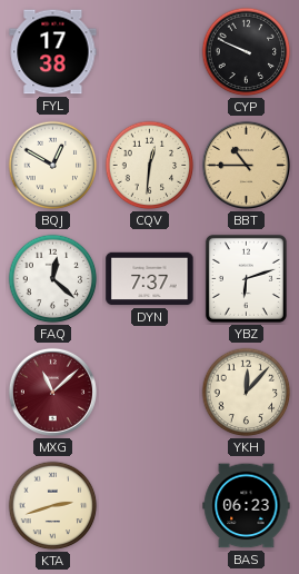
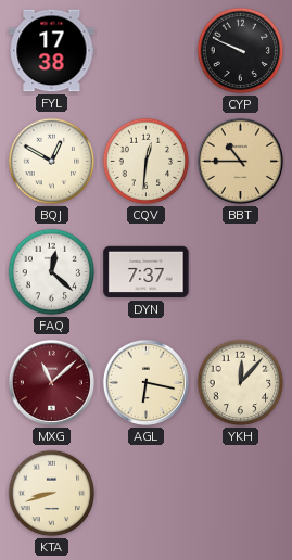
YBZ: 6:12 -> none
AGL: none -> 6:17
KTA: 2:42 -> 8:42
BAS: 06:23 -> none
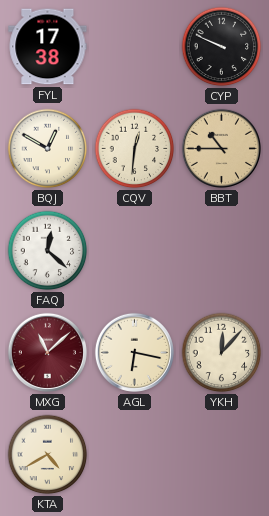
DYN: 7:37 -> none
KTA: 8:42 -> 4:40
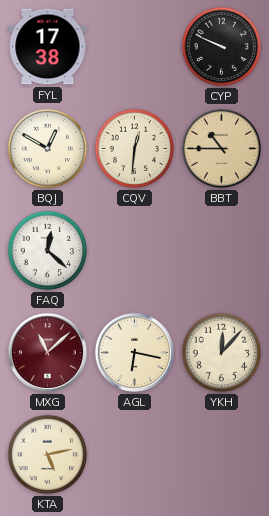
KTA: 4:40 -> 5:13
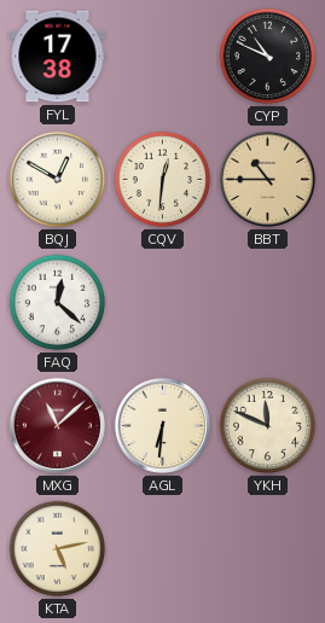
CYP: 9:49 -> 10:49
AGL: 6:17 -> 6:31
YKH: 12:07 -> 11:49
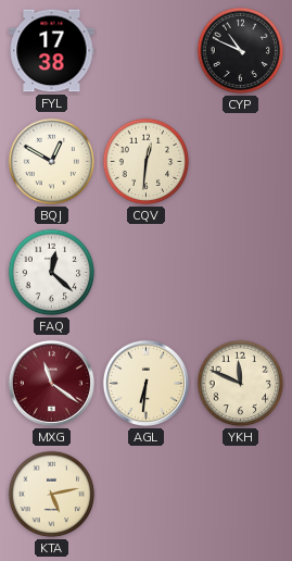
BBT: 10:45 -> none
MXG: 11:08 -> 11:21
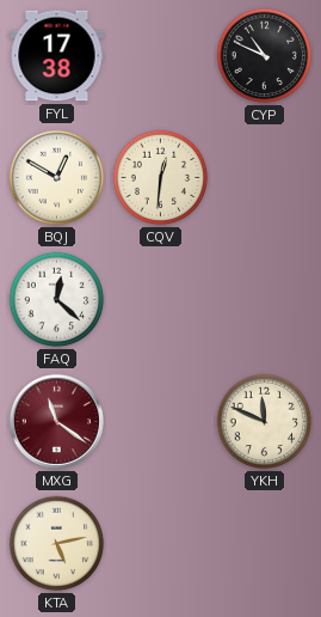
AGL: 6:31 -> none
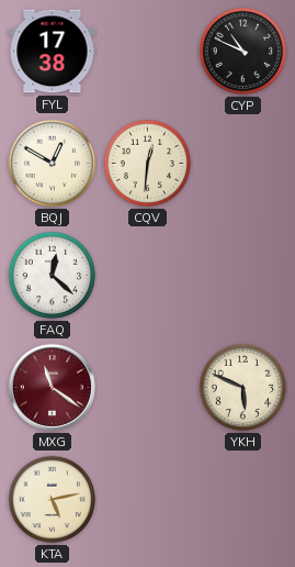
YKH: 11:49 -> 5:49
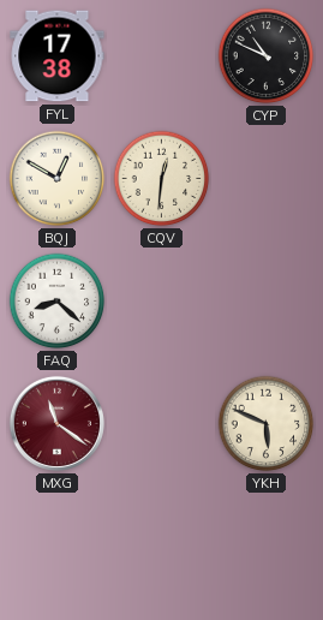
FAQ: 12:22 -> 8:22
KTA: 5:13 -> none
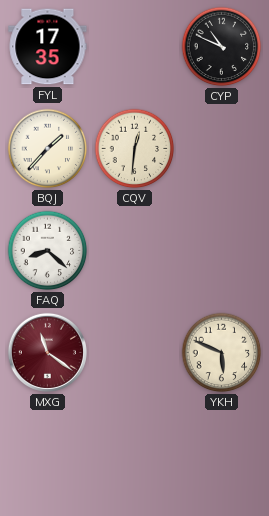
FYL: 17:38 -> 17:35
BQJ: 12:50 -> 1:37
